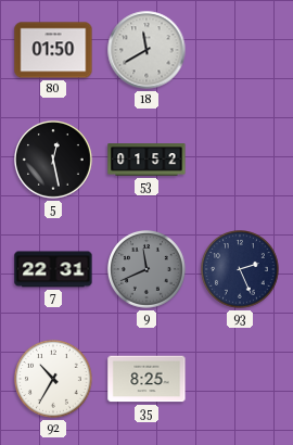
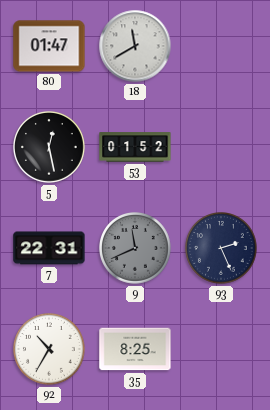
80: 01:50 -> 01:47
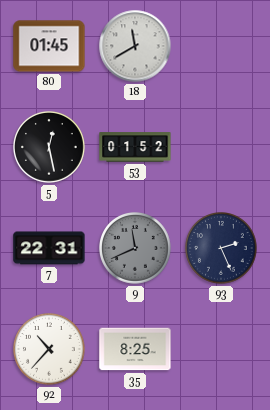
80: 01:47 -> 01:45
92: 10:35 -> 10:37
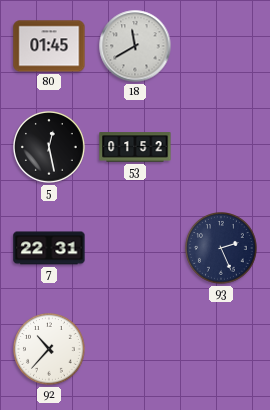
9: 11:41 -> none
35: 8:25 -> none
